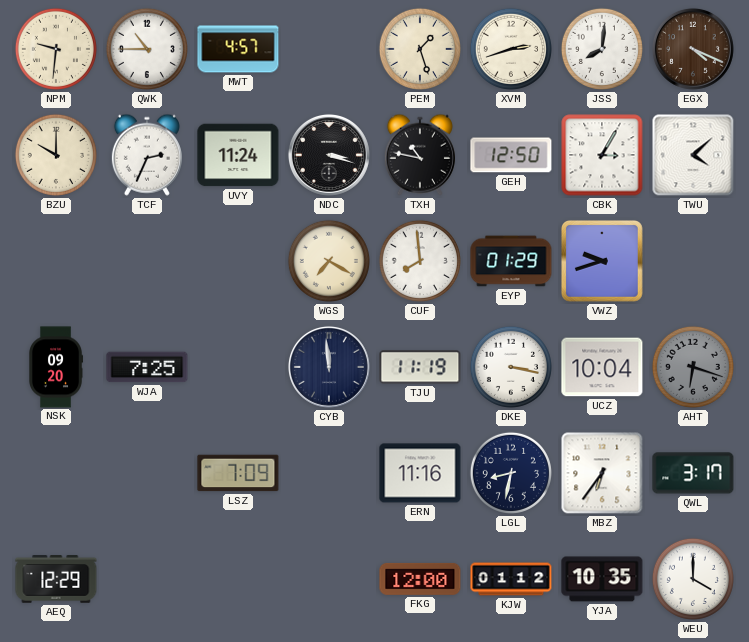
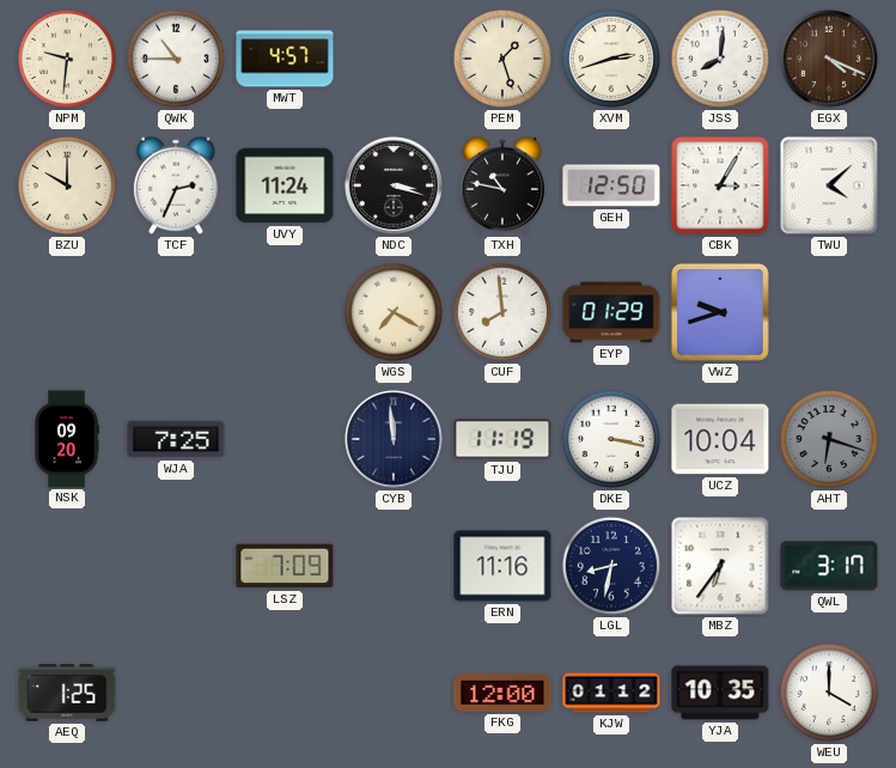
AEQ: 12:29 -> 1:25
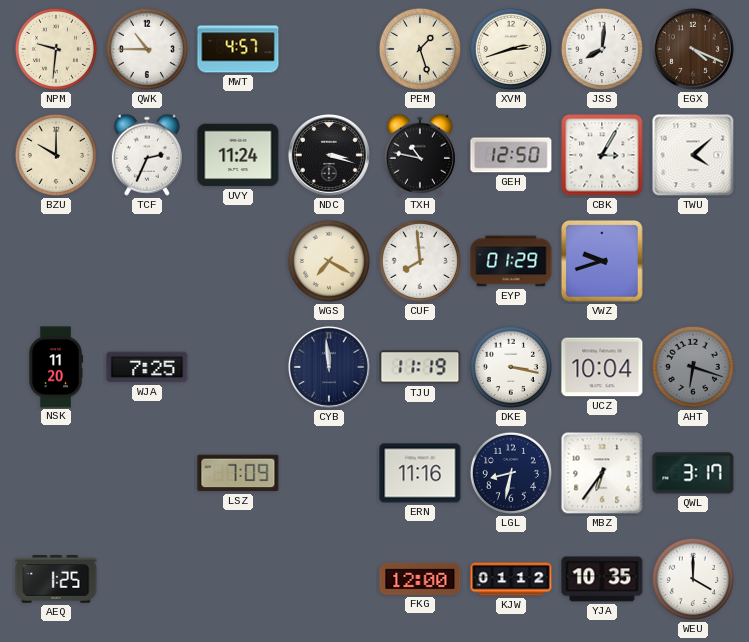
NSK: 09:20 -> 11:20
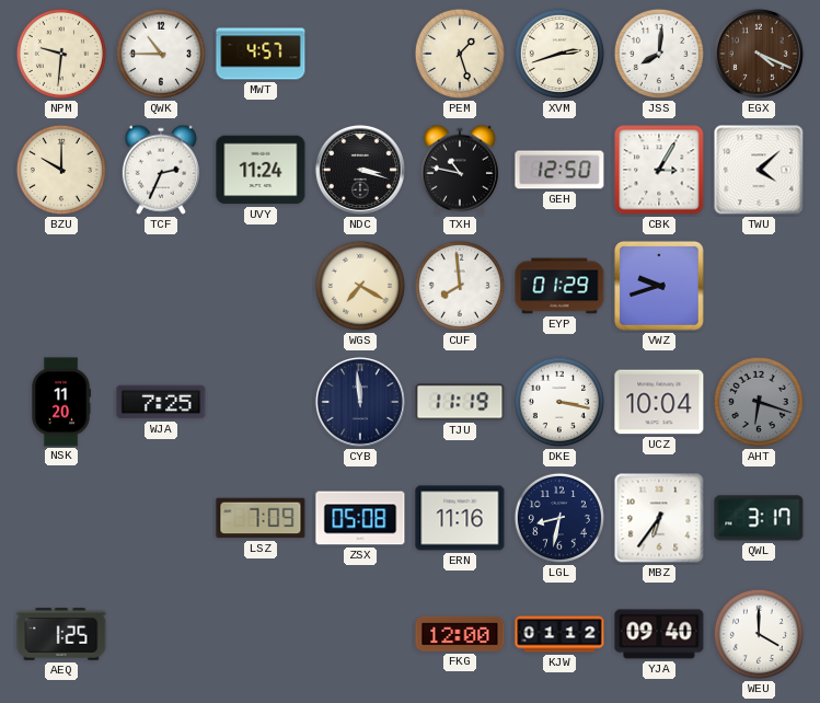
ZSX: none -> 05:08
YJA: 10:35 -> 09:40
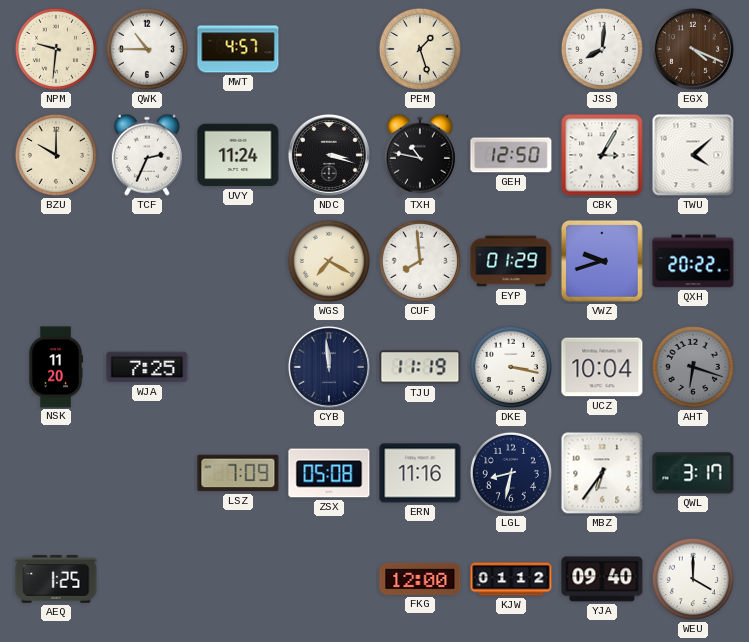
XVM: 2:42 -> none
QXH: none -> 20:22
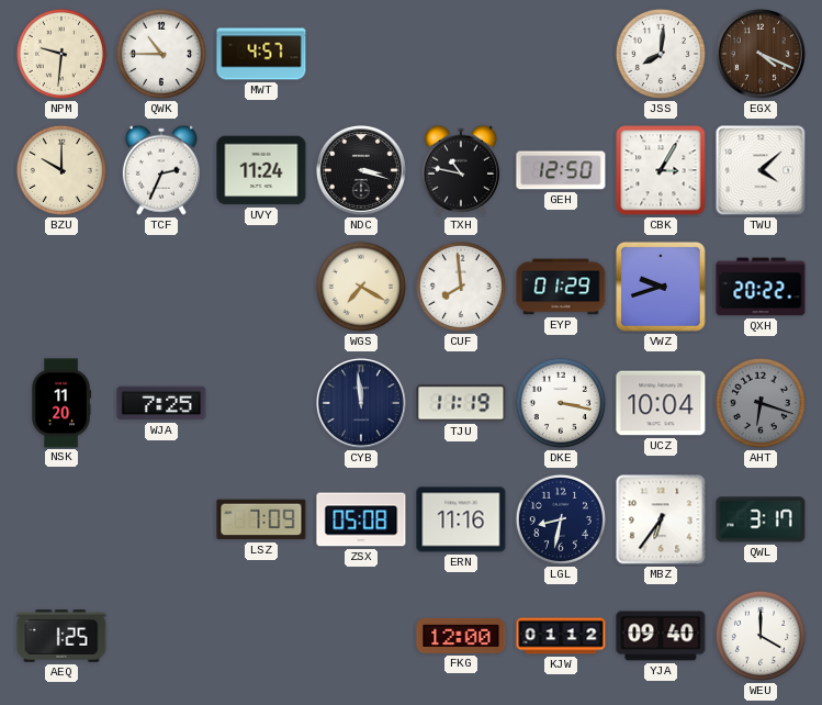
PEM: 1:27 -> none
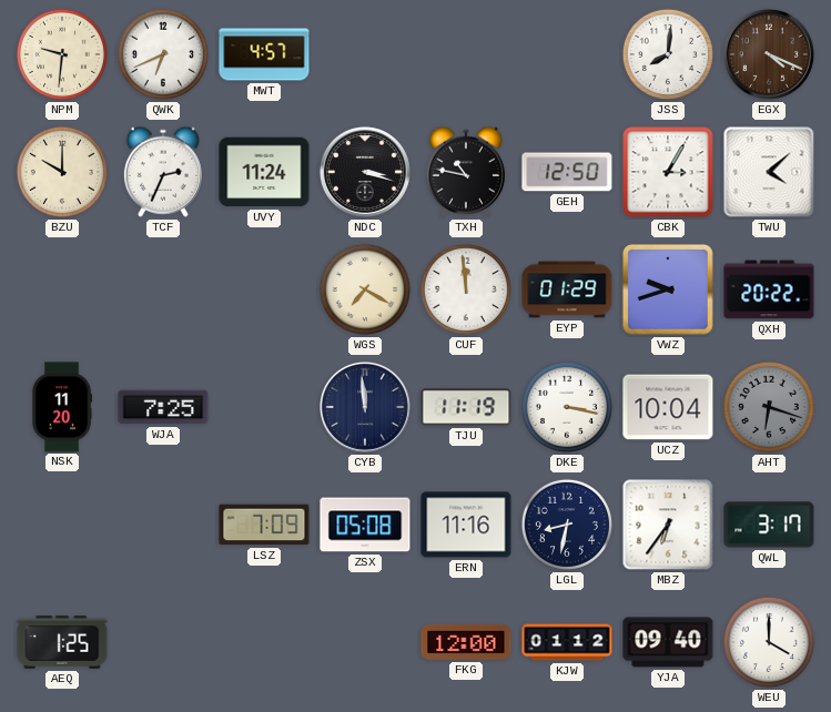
QWK: 10:45 -> 6:41
CUF: 7:59 -> 11:59
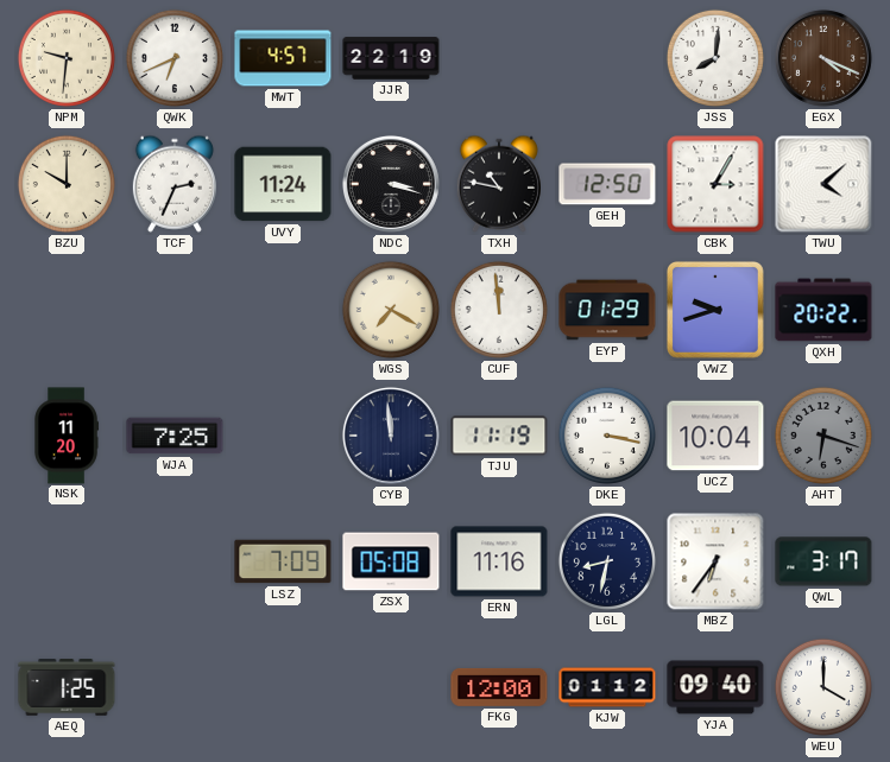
JJR: none -> 22:19
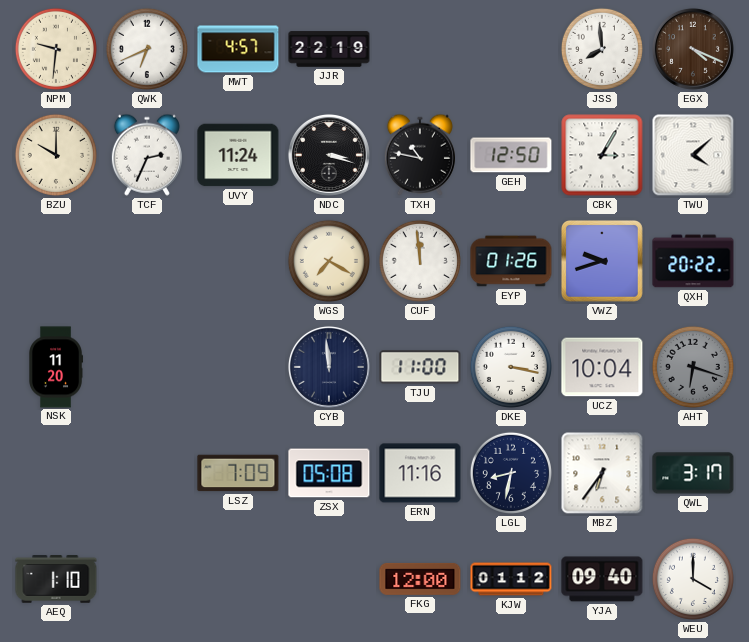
JSS: 8:01 -> 7:59
EYP: 01:29 -> 01:26
WJA: 7:25 -> none
TJU: 11:19 -> 11:00
AEQ: 1:25 -> 1:10
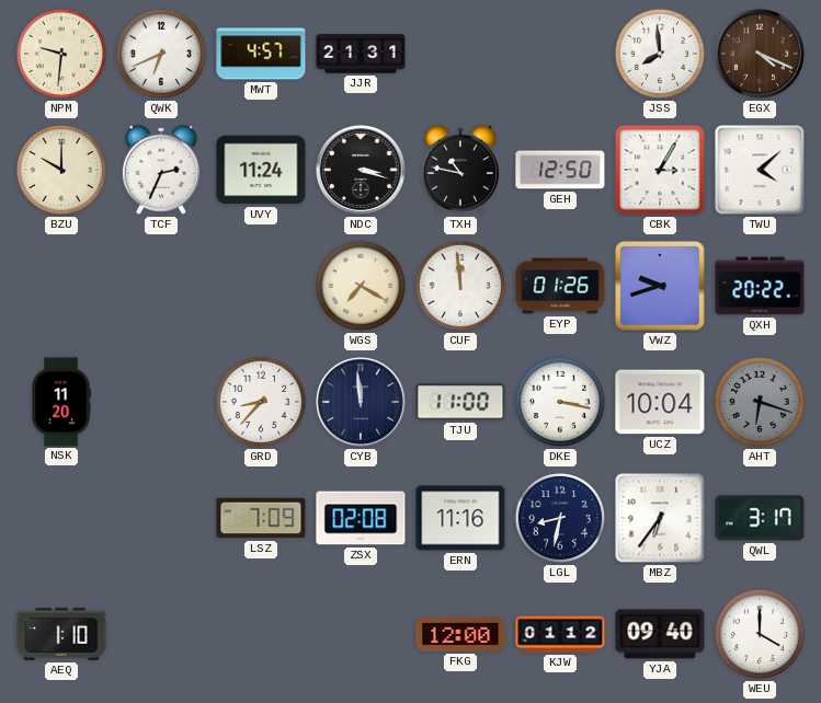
JJR: 22:19 -> 21:31
GRD: none -> 8:37
ZSX: 05:08 -> 02:08
